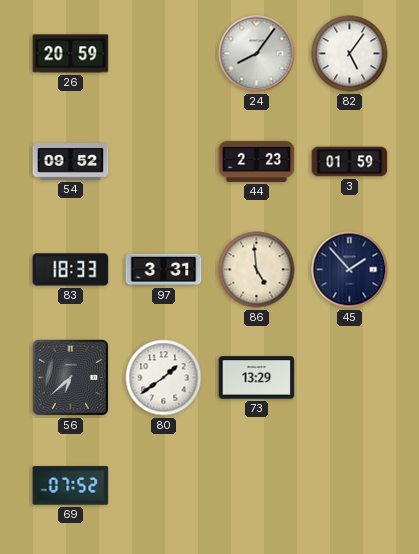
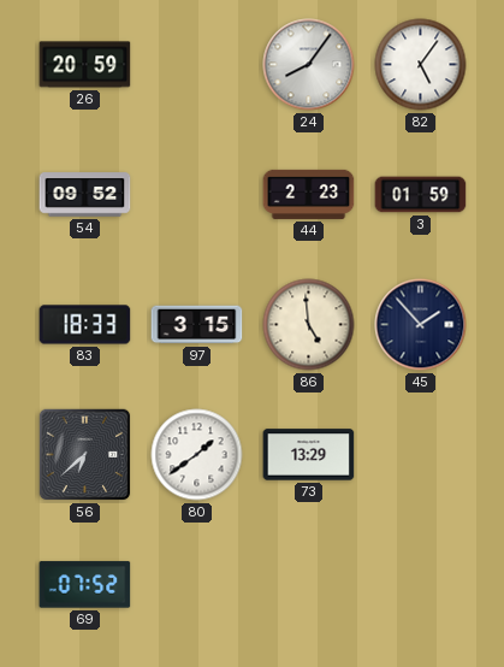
97: 3:31 -> 3:15
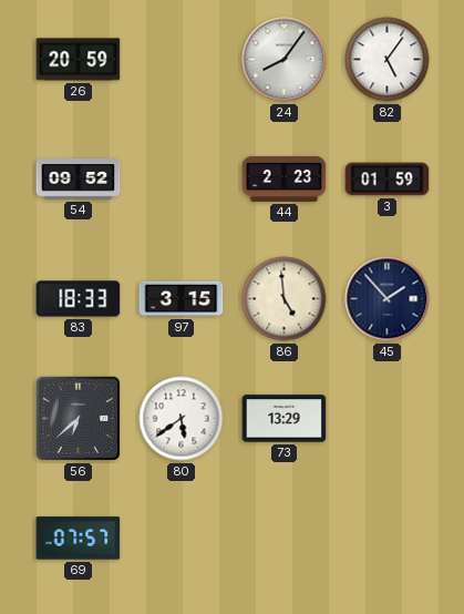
80: 1:39 -> 5:39
69: 07:52 -> 07:57
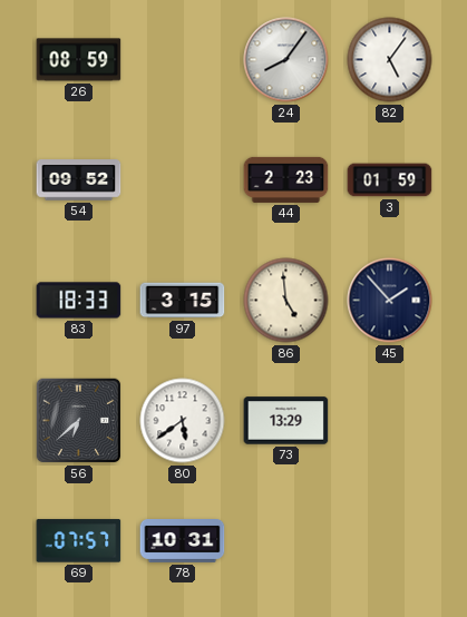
26: 20:59 -> 08:59
78: none -> 10:31
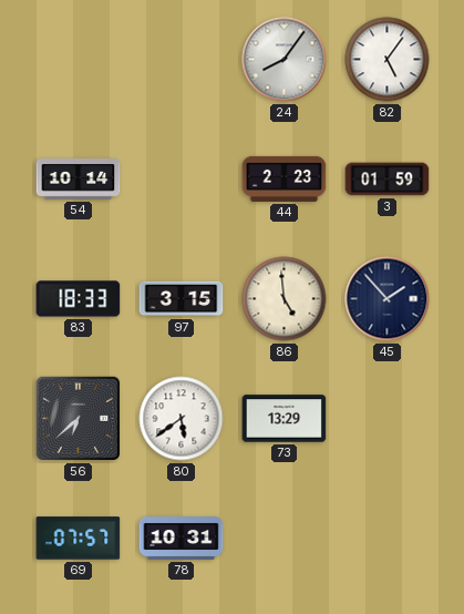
26: 08:59 -> none
54: 09:52 -> 10:14
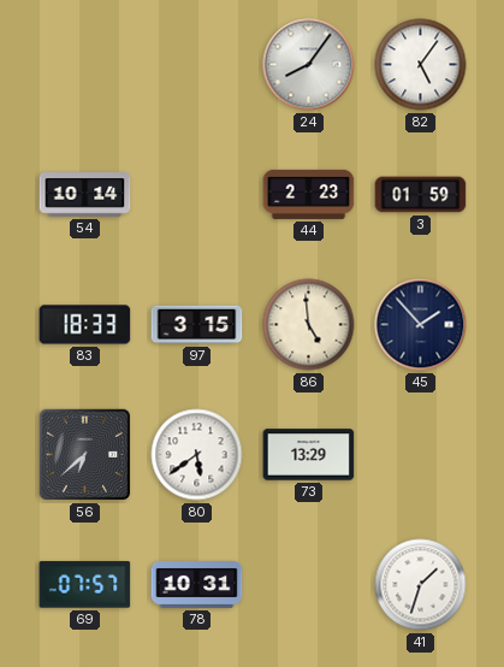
41: none -> 1:33
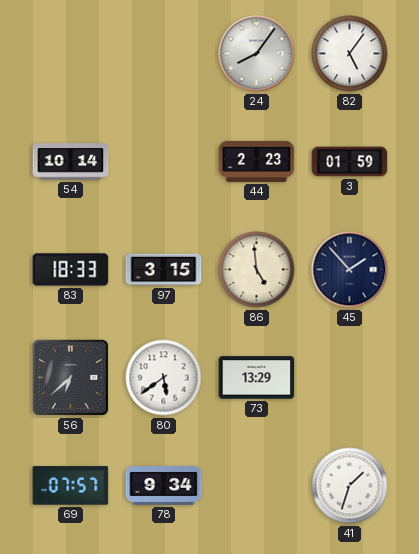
78: 10:31 -> 9:34
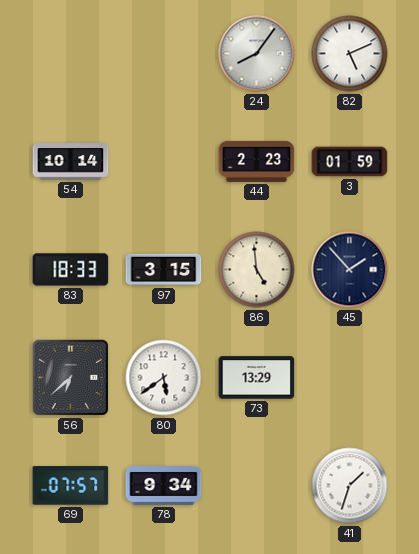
82: 5:06 -> 5:11
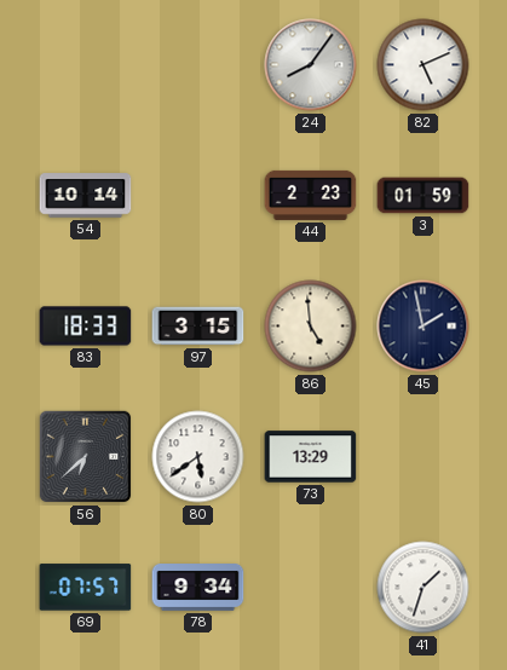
45: 1:53 -> 1:58
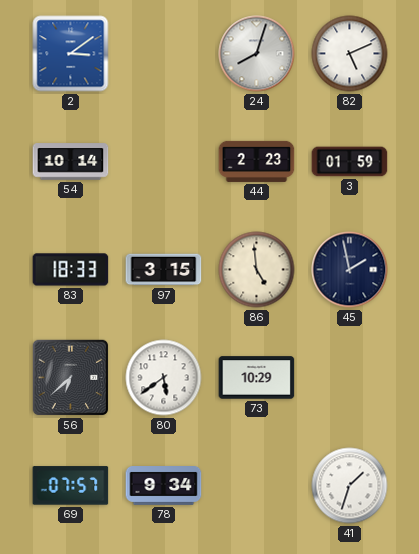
2: none -> 3:09
24: 8:06 -> 8:03
73: 13:29 -> 10:29
